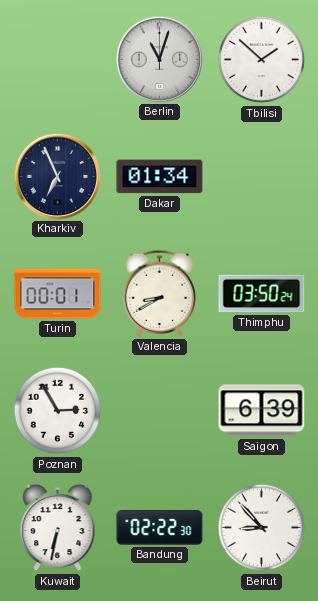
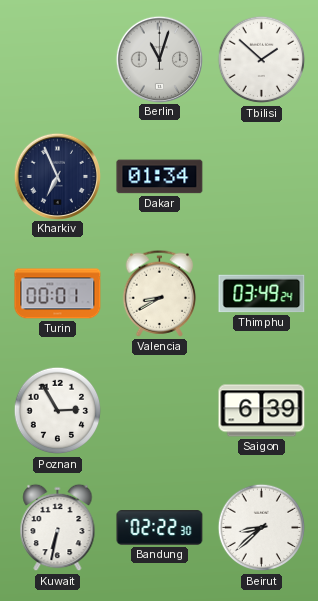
Thimphu: 03:50 -> 03:49
Beirut: 8:53 -> 8:38
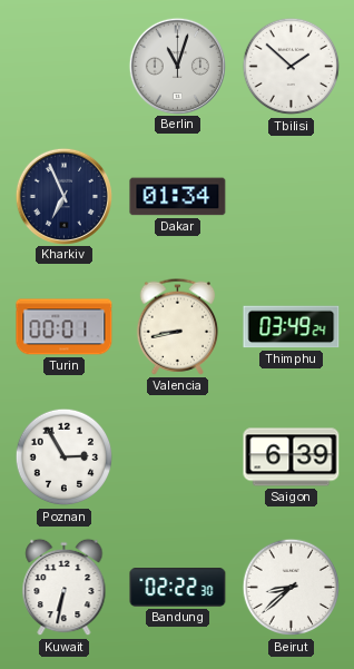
Valencia: 8:40 -> 8:43
